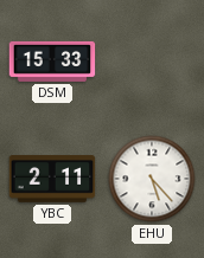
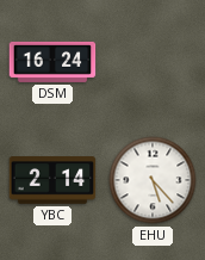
DSM: 15:33 -> 16:24
YBC: 2:11 -> 2:14
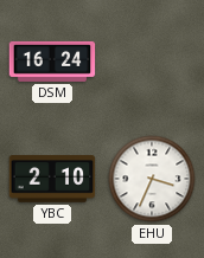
YBC: 2:14 -> 2:10
EHU: 5:23 -> 3:34
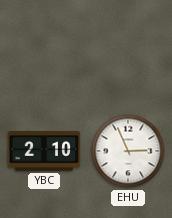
DSM: 16:24 -> none
EHU: 3:34 -> 2:56
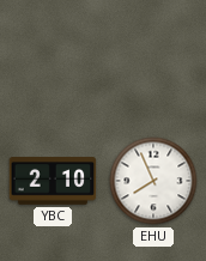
EHU: 2:56 -> 7:56
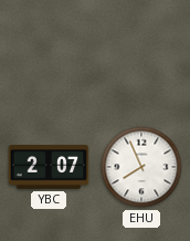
YBC: 2:10 -> 2:07
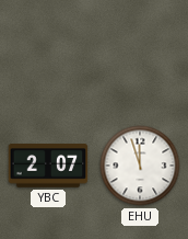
EHU: 7:56 -> 11:57
